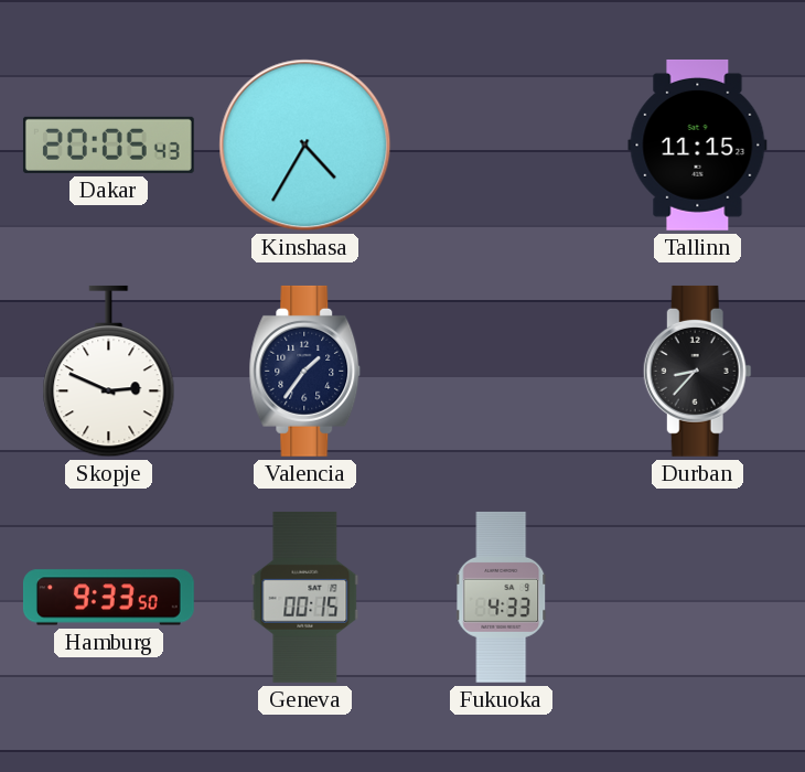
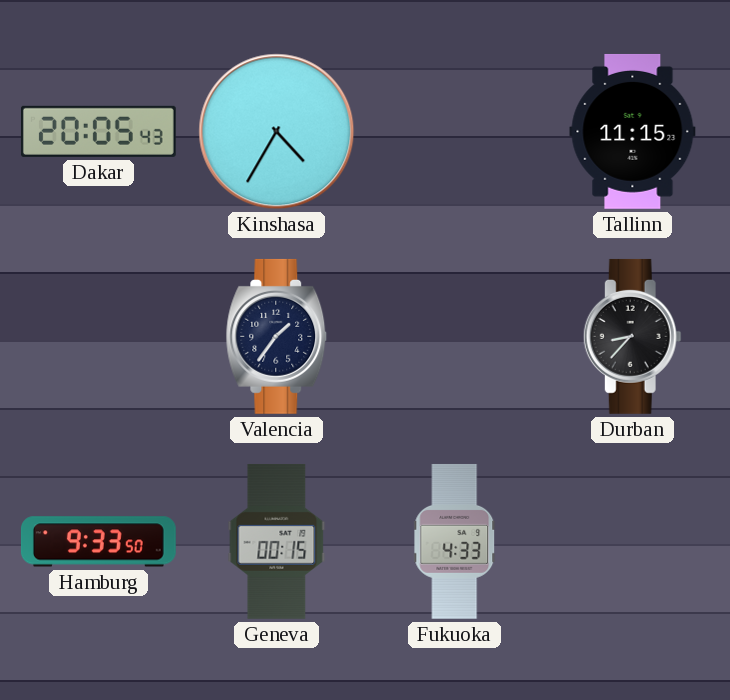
Skopje: 2:49 -> none
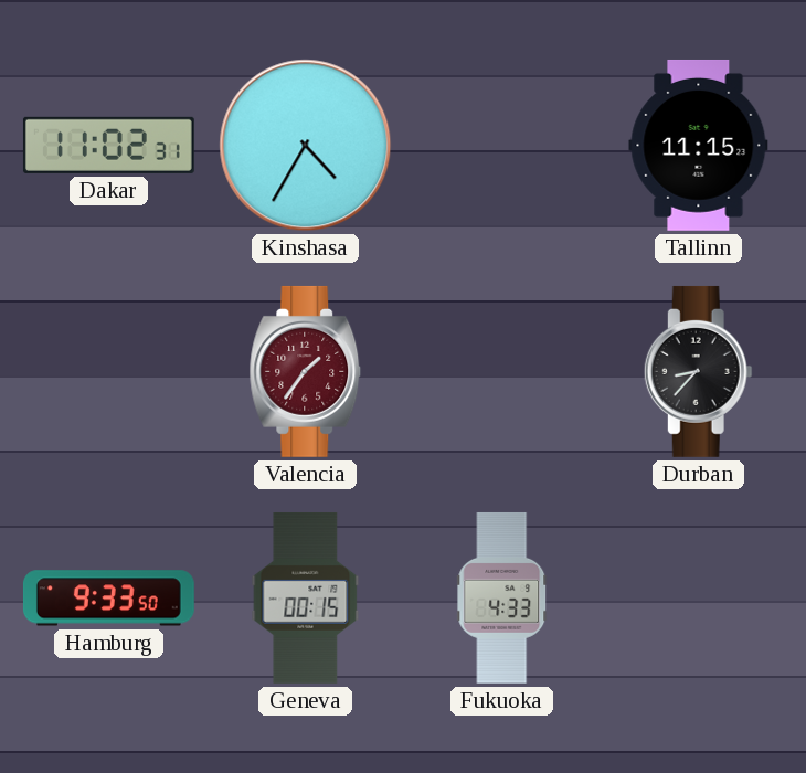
Dakar: 20:05 -> 11:02
Valencia dial: navy -> burgundy
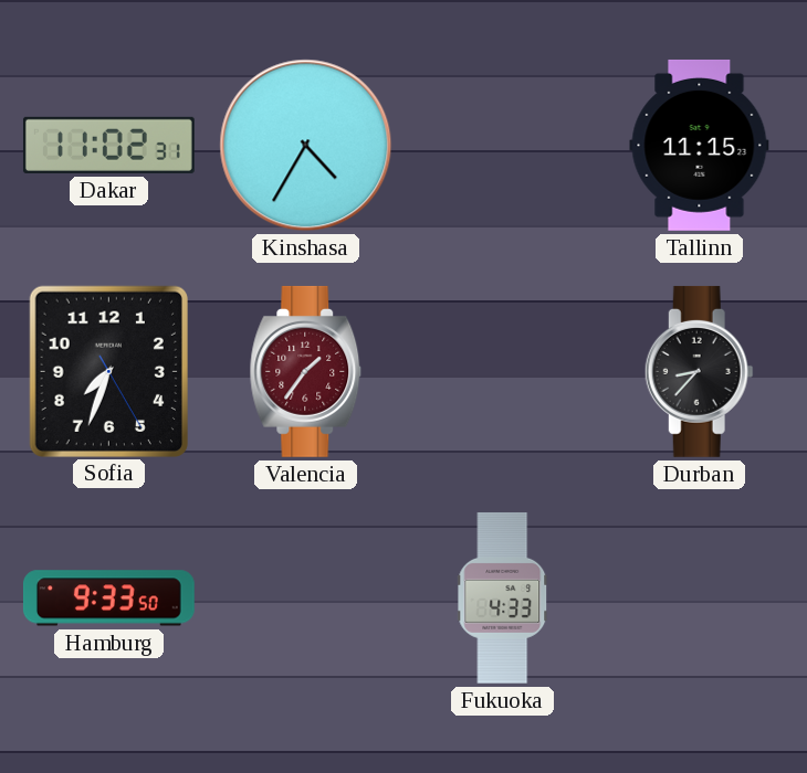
Sofia: none -> 7:33
Geneva: 00:15 -> none
